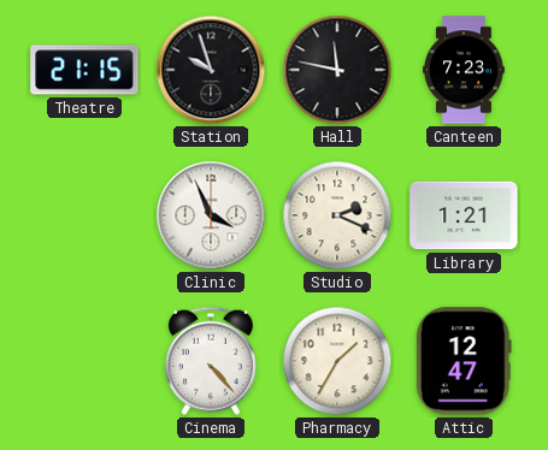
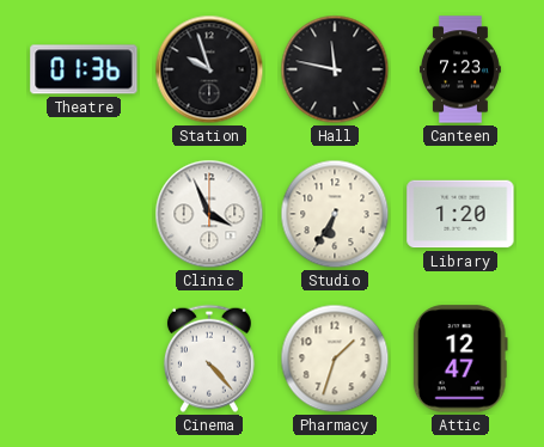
Theatre: 21:15 -> 01:36
Studio: 2:19 -> 6:35
Library: 1:21 -> 1:20
Pharmacy: 1:35 -> 1:33
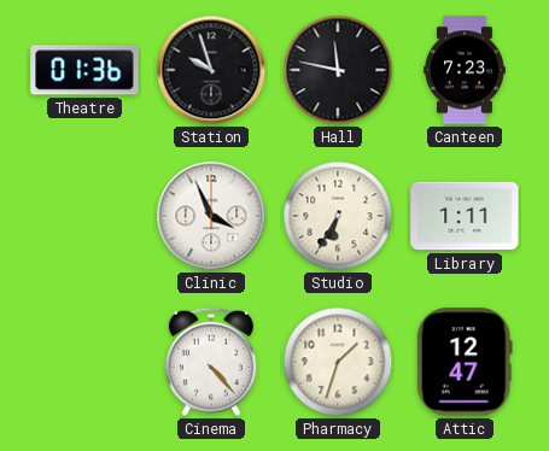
Library: 1:20 -> 1:11
